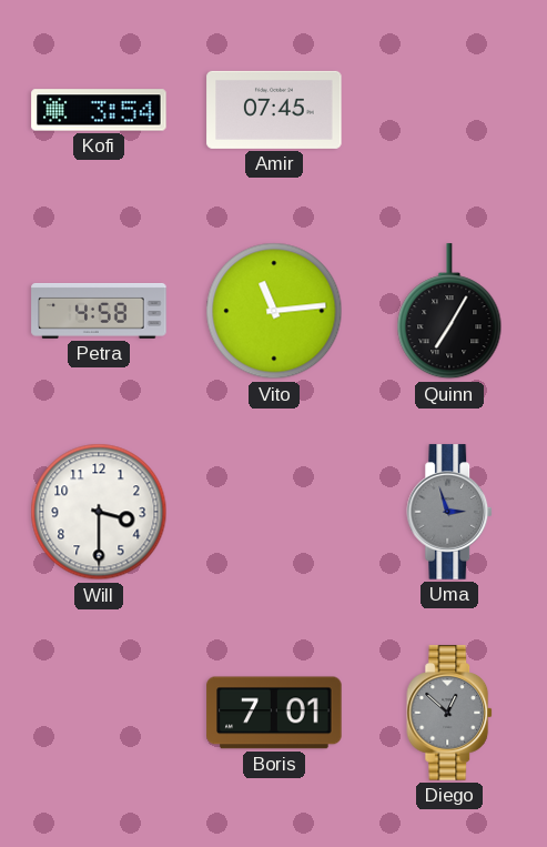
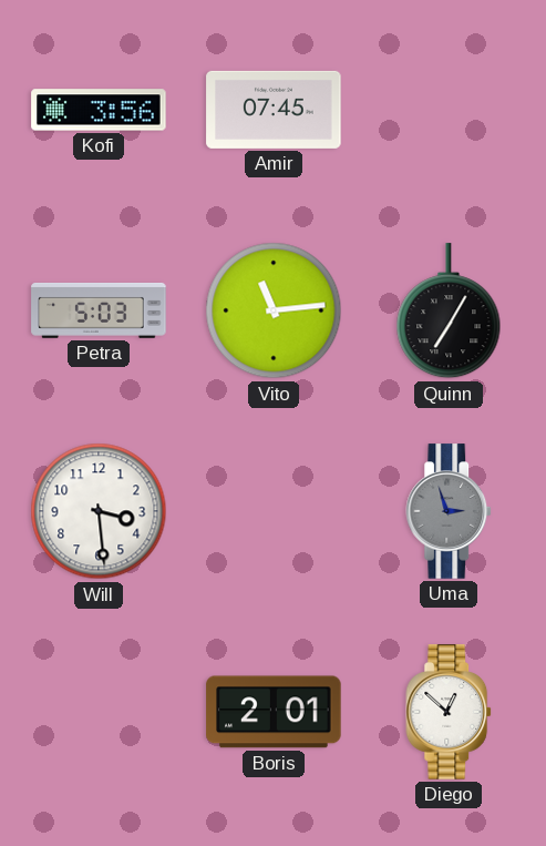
Kofi: 3:54 -> 3:56
Petra: 4:58 -> 5:03
Will: 3:30 -> 3:29
Boris: 7:01 -> 2:01
Diego dial: grey -> white
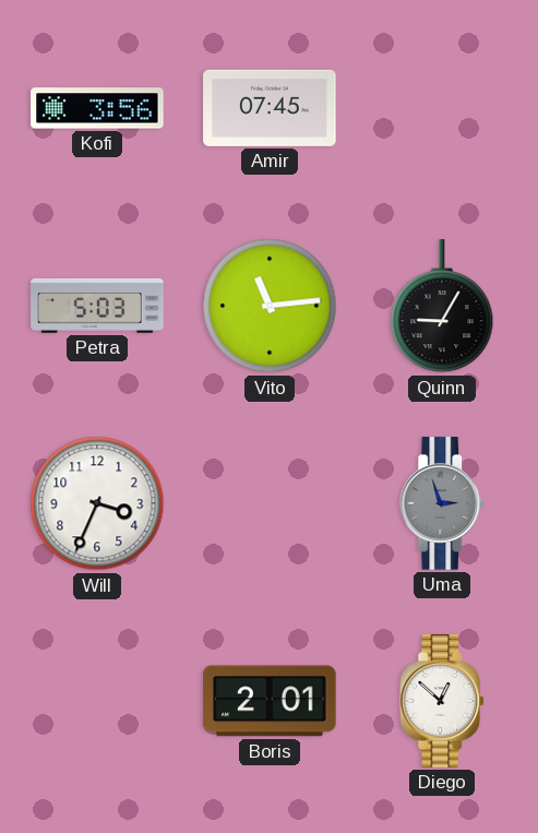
Quinn: 7:05 -> 9:05
Will: 3:29 -> 3:34
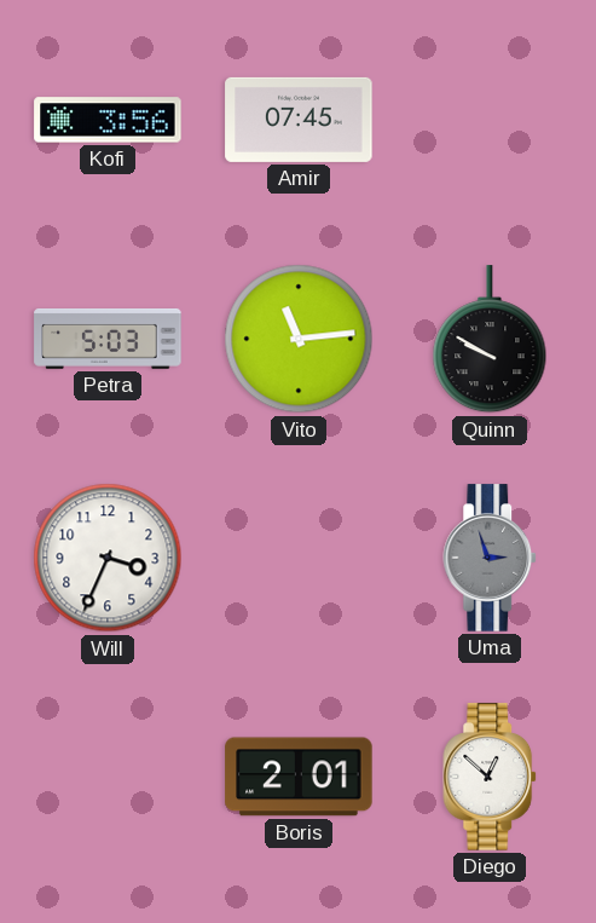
Quinn: 9:05 -> 9:50
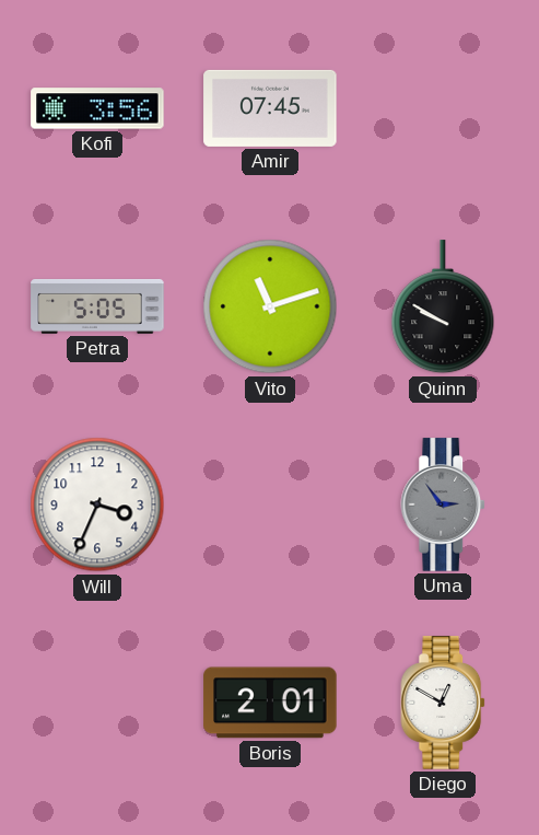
Petra: 5:03 -> 5:05
Vito: 11:14 -> 11:12
Uma: 2:57 -> 2:54
Diego: 12:52 -> 12:50
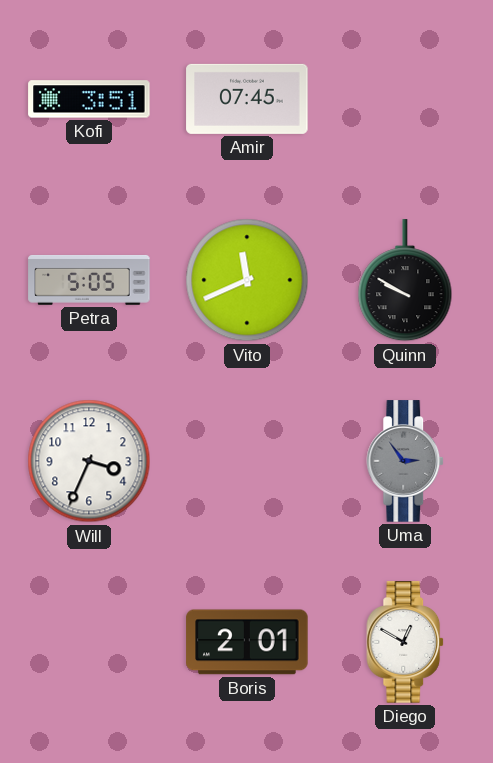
Kofi: 3:56 -> 3:51
Vito: 11:12 -> 11:41
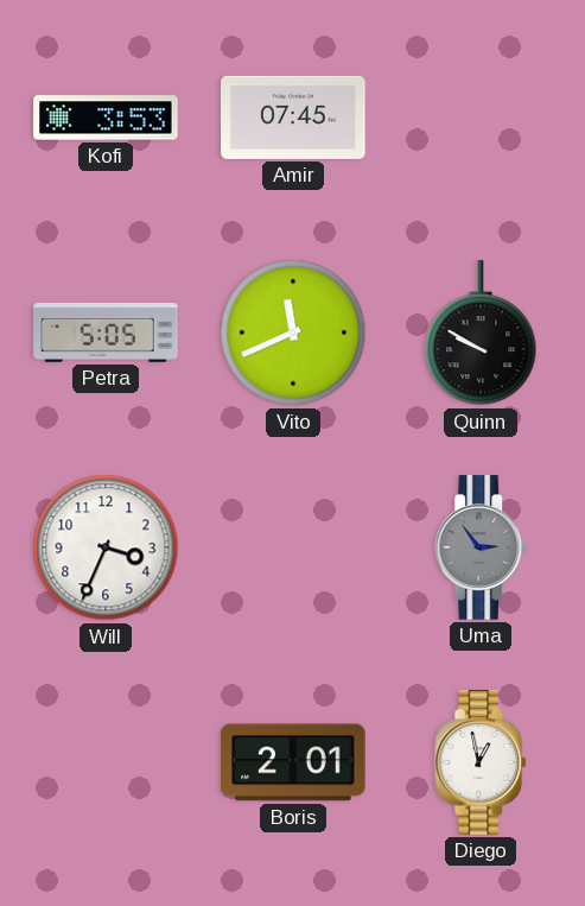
Kofi: 3:51 -> 3:53
Diego: 12:50 -> 12:58
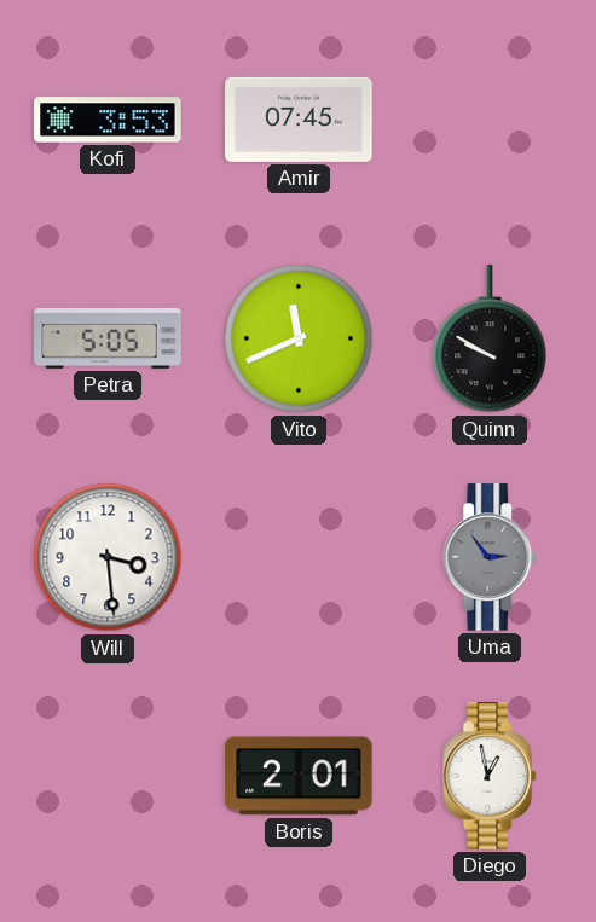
Will: 3:34 -> 3:29
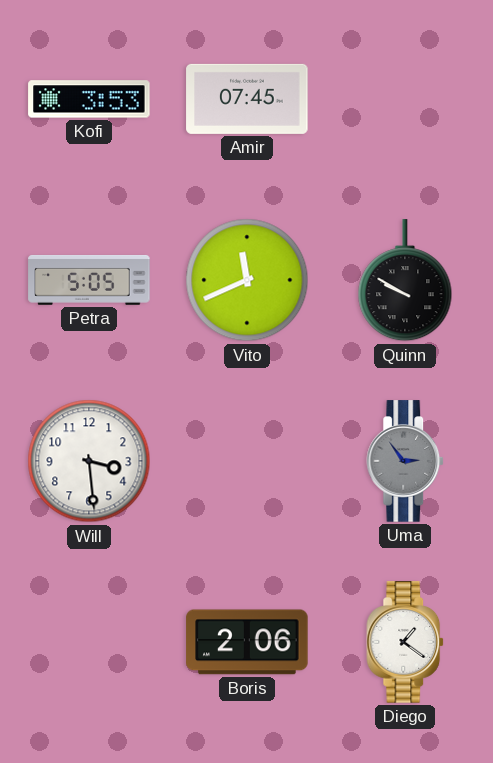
Boris: 2:01 -> 2:06
Diego: 12:58 -> 1:21
